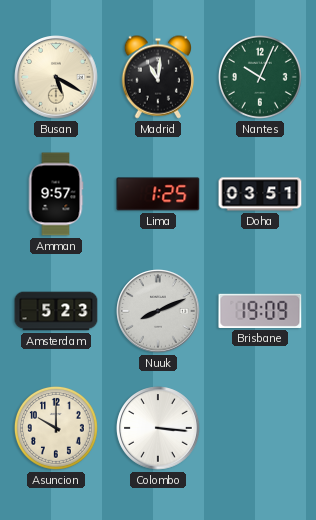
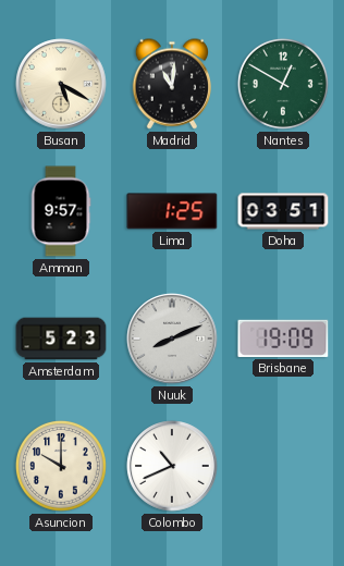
Nantes: 10:04 -> 12:50
Colombo: 3:16 -> 10:41
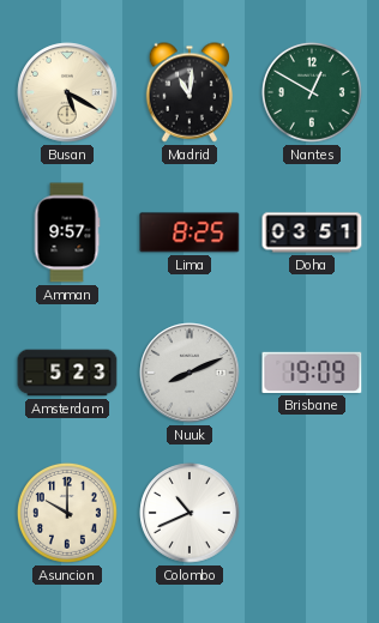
Lima: 1:25 -> 8:25
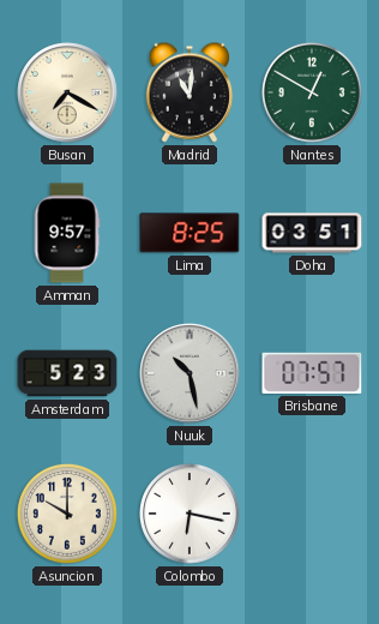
Busan: 5:20 -> 7:20
Nuuk: 8:11 -> 10:28
Brisbane: 19:09 -> 07:57
Colombo: 10:41 -> 6:17
